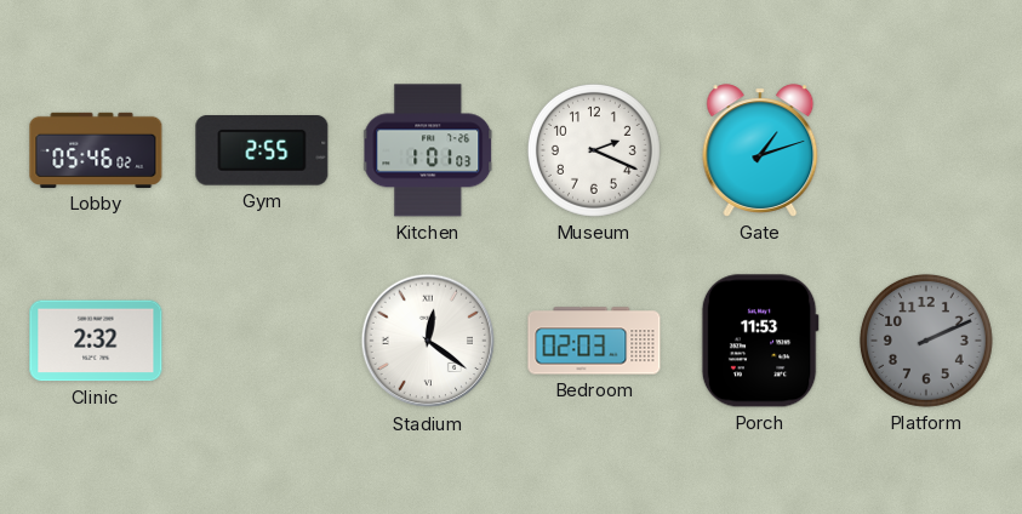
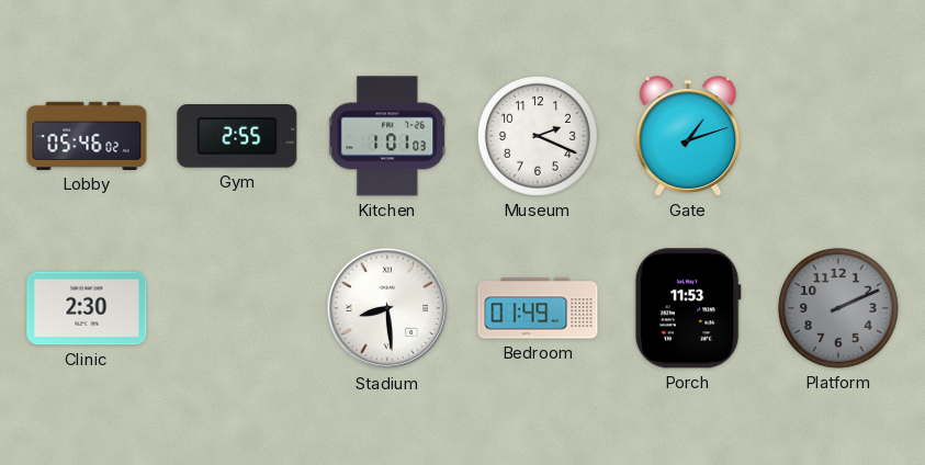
Clinic: 2:32 -> 2:30
Stadium: 12:21 -> 8:29
Bedroom: 02:03 -> 01:49
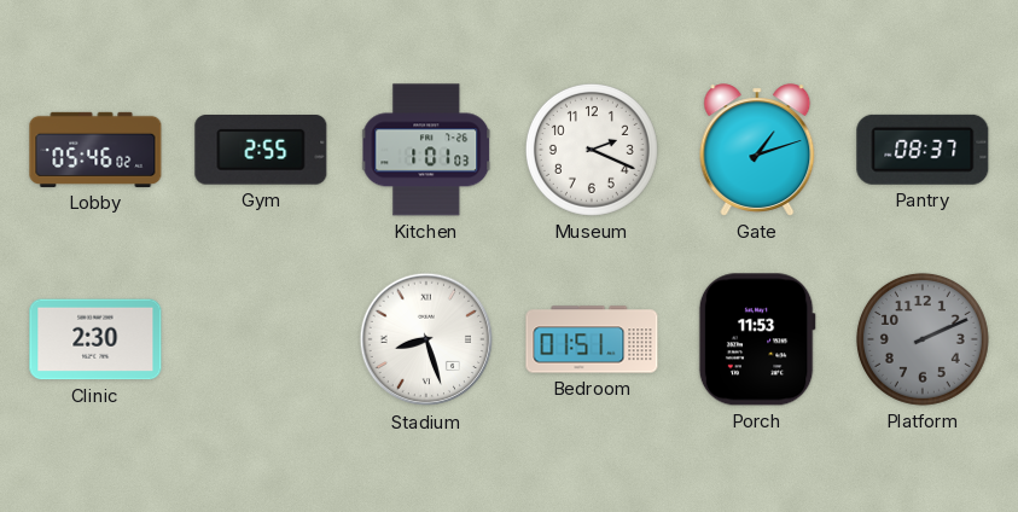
Pantry: none -> 08:37
Stadium: 8:29 -> 8:27
Bedroom: 01:49 -> 01:51
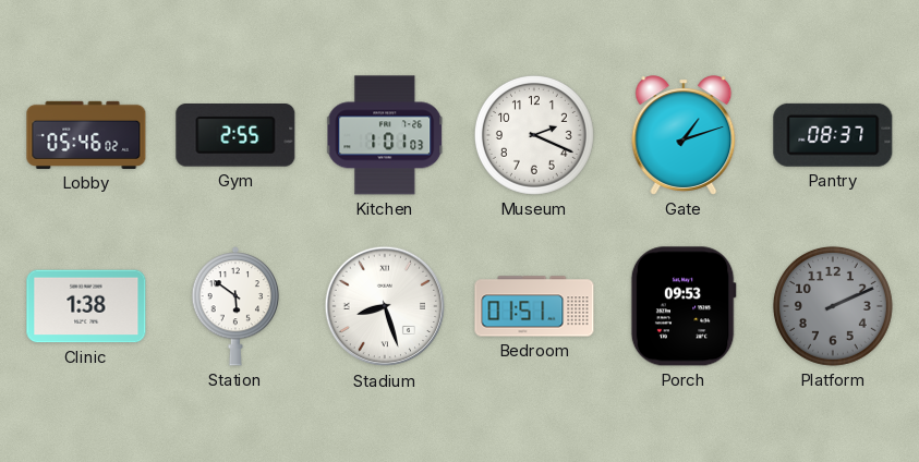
Clinic: 2:30 -> 1:38
Station: none -> 5:51
Porch: 11:53 -> 09:53
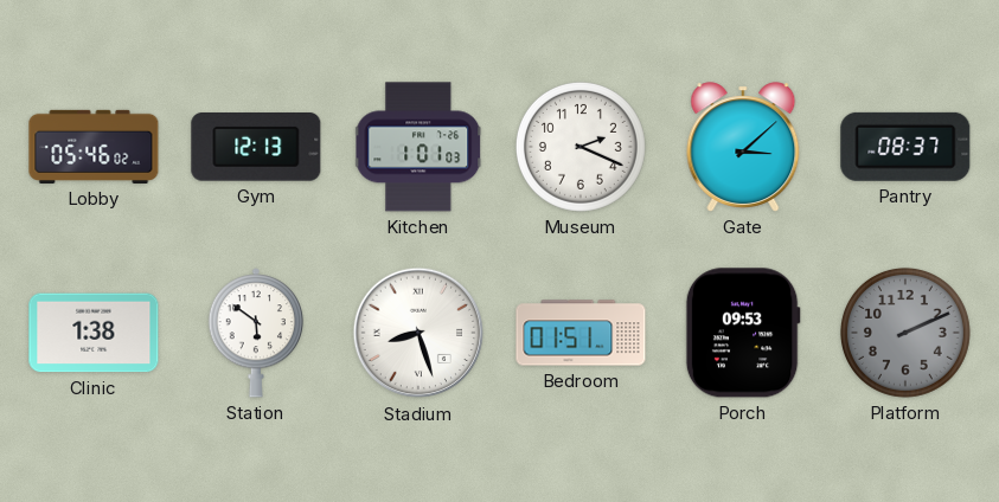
Gym: 2:55 -> 12:13
Gate: 1:12 -> 3:08
